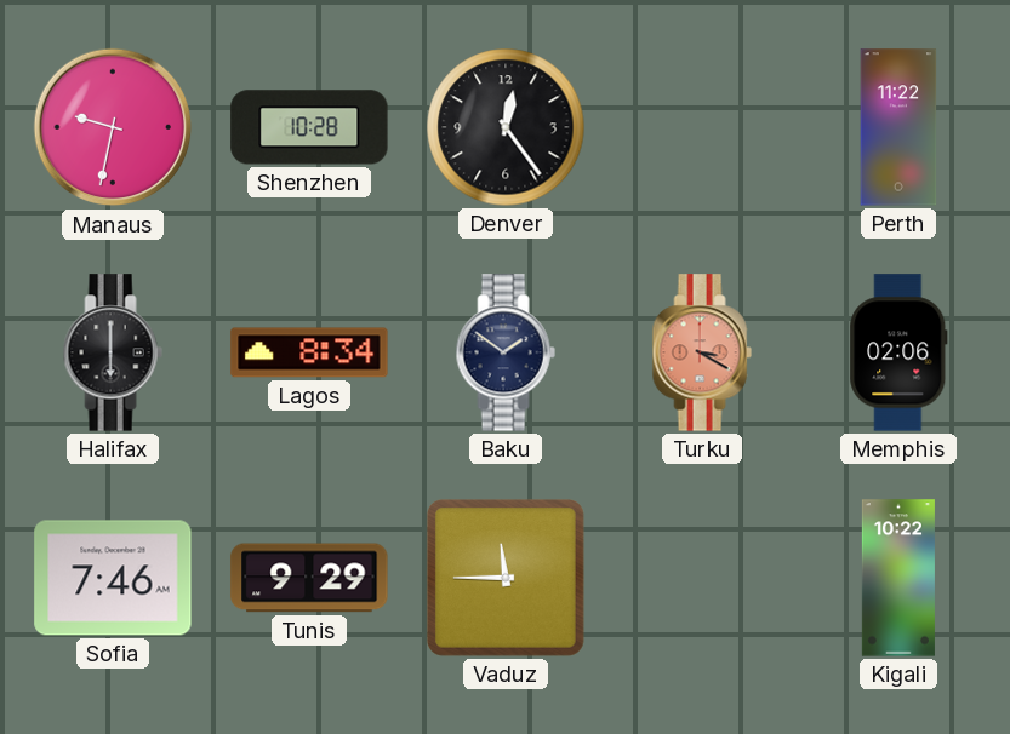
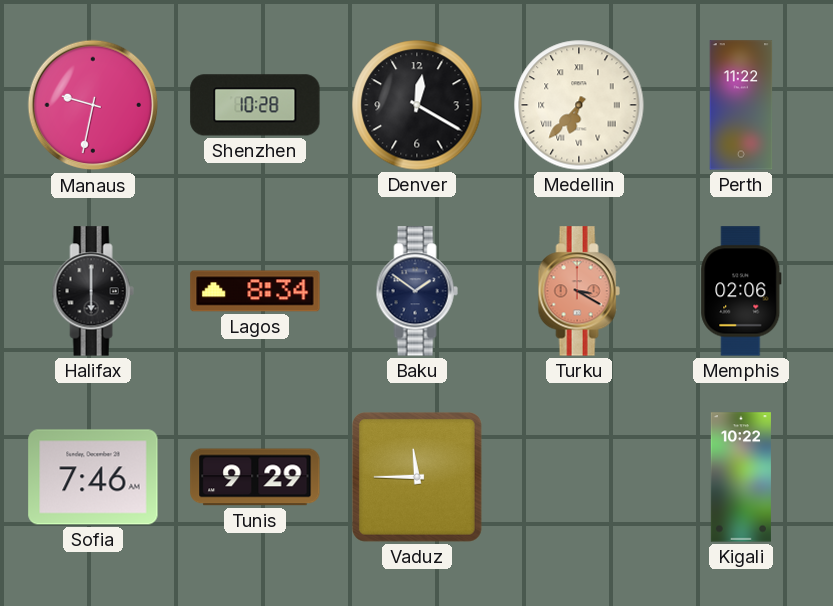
Denver: 12:24 -> 12:20
Medellin: none -> 6:37
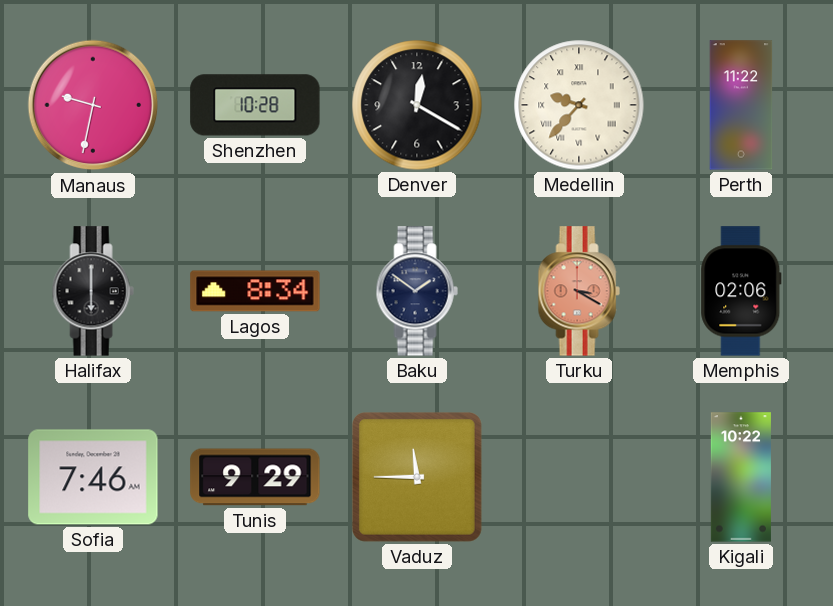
Medellin: 6:37 -> 9:37
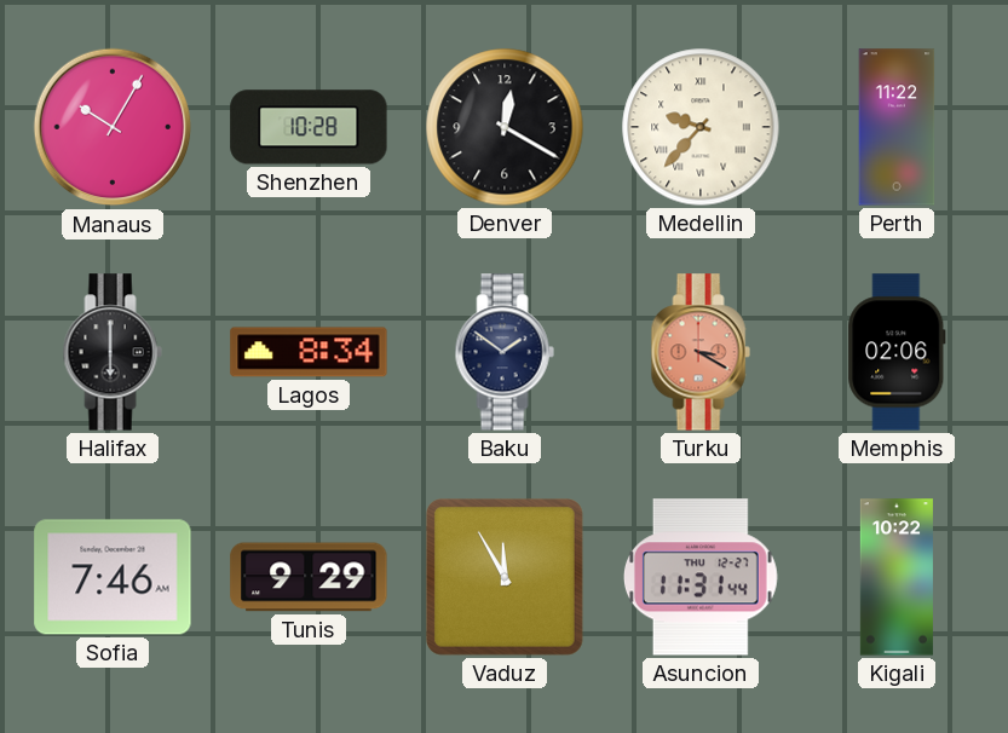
Manaus: 9:32 -> 10:05
Vaduz: 11:45 -> 11:55
Asuncion: none -> 11:31
